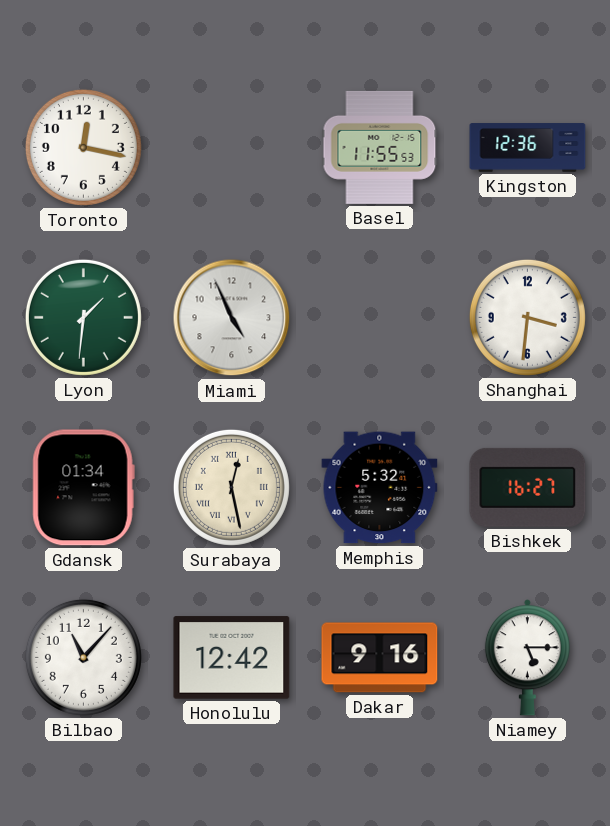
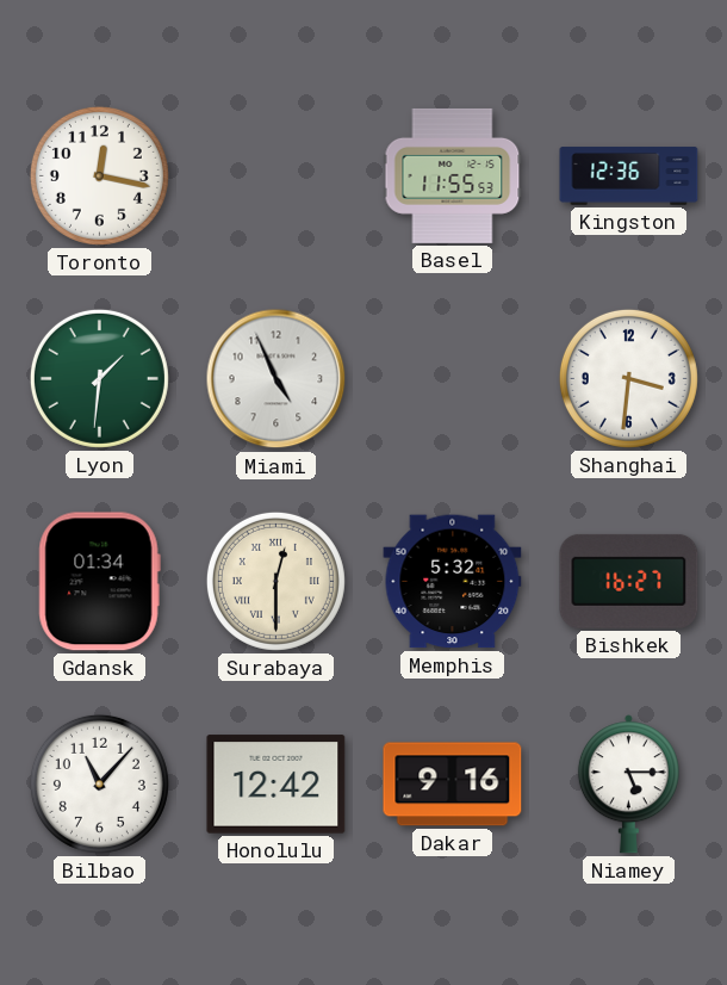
Surabaya: 12:28 -> 12:30
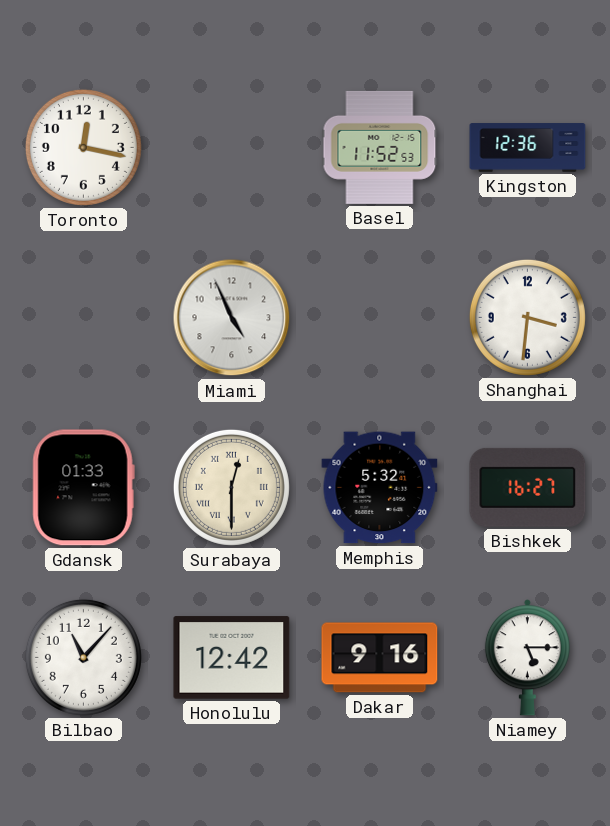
Basel: 11:55 -> 11:52
Lyon: 1:31 -> none
Gdansk: 01:34 -> 01:33
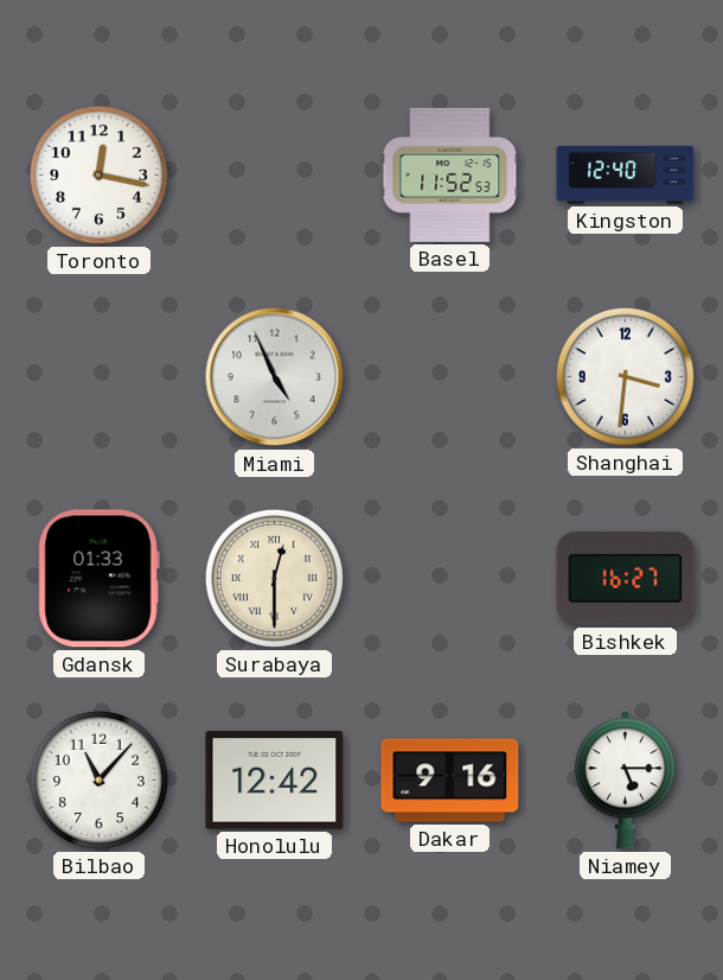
Kingston: 12:36 -> 12:40
Memphis: 5:32 -> none
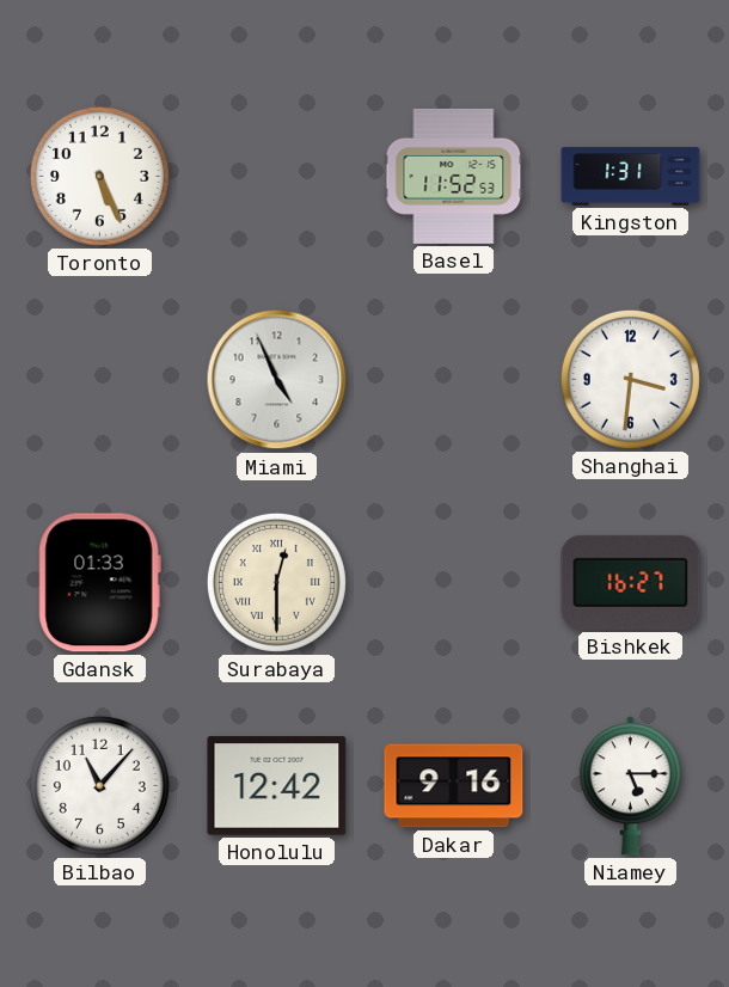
Toronto: 12:17 -> 5:26
Kingston: 12:40 -> 1:31
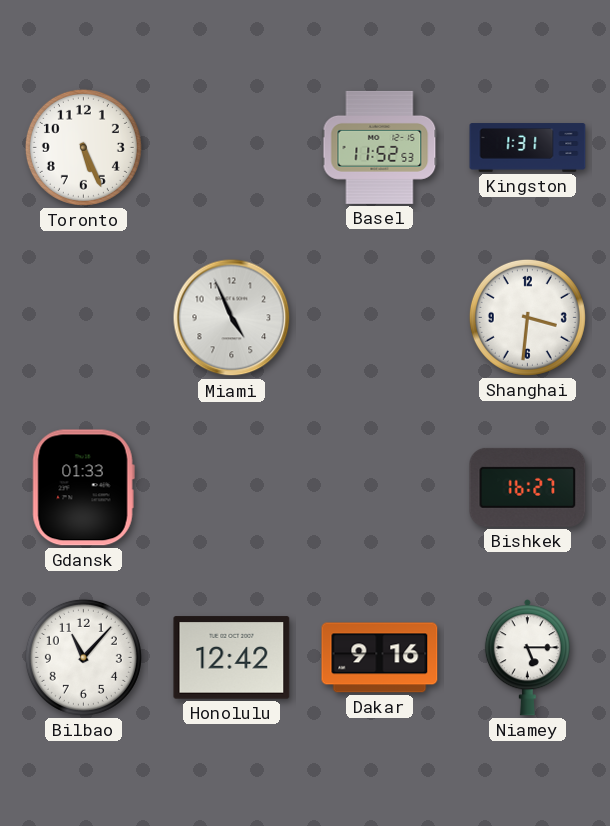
Surabaya: 12:30 -> none
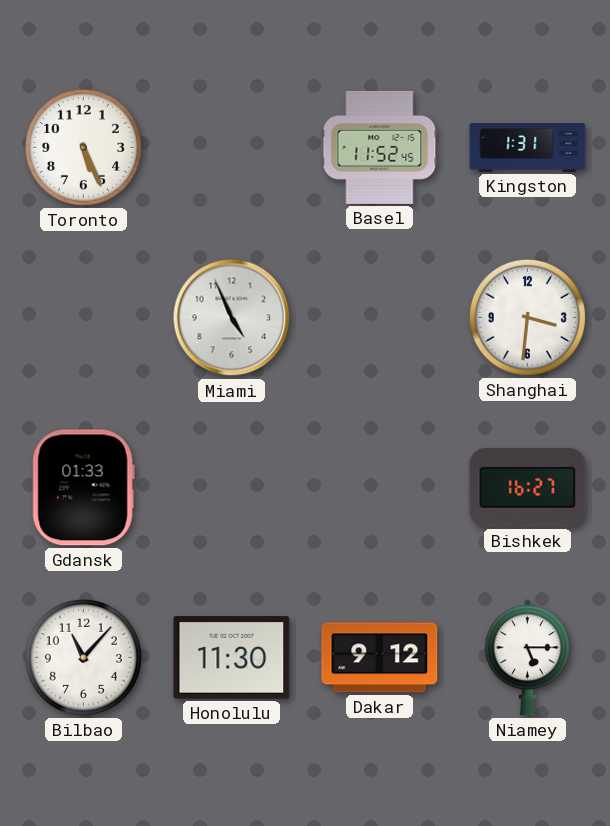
Basel: 11:52:53 -> 11:52:45
Honolulu: 12:42 -> 11:30
Dakar: 9:16 -> 9:12
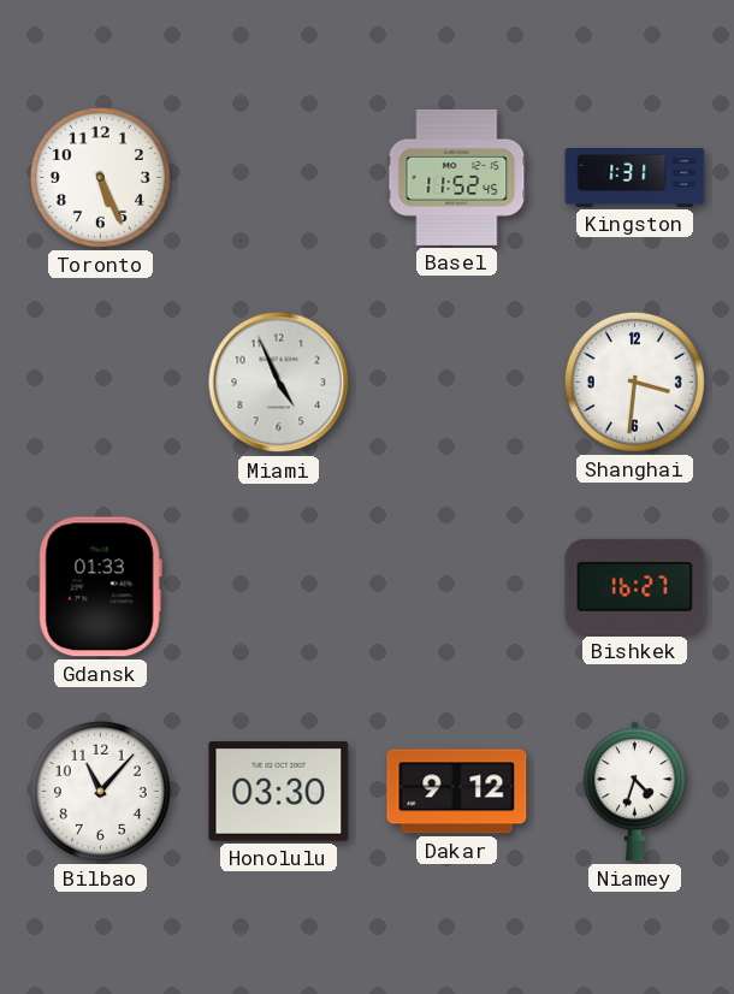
Honolulu: 11:30 -> 03:30
Niamey: 5:15 -> 4:33
